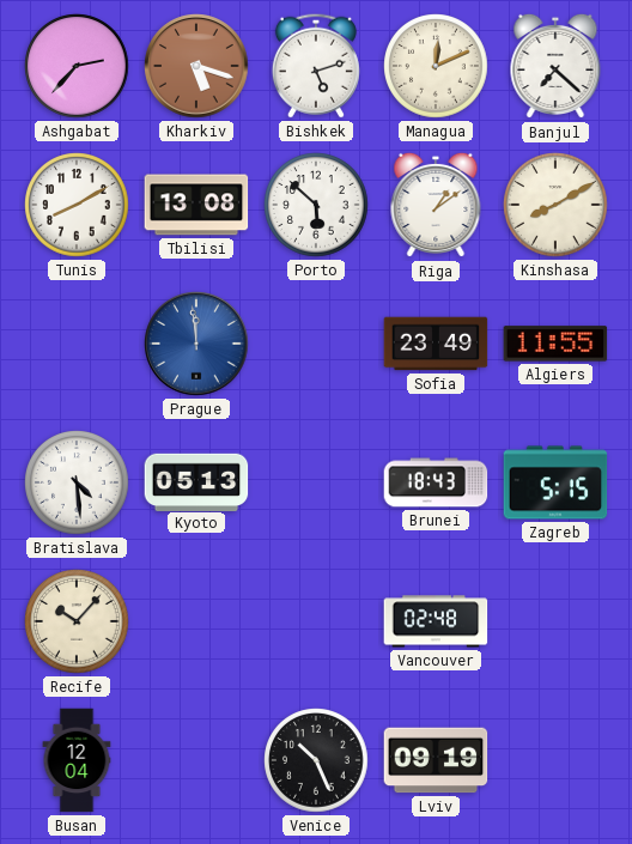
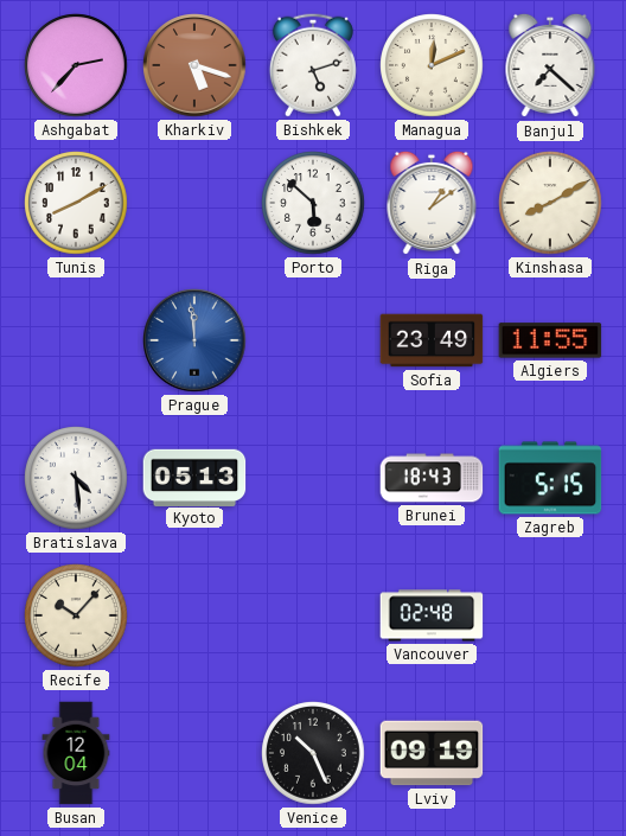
Tbilisi: 13:08 -> none
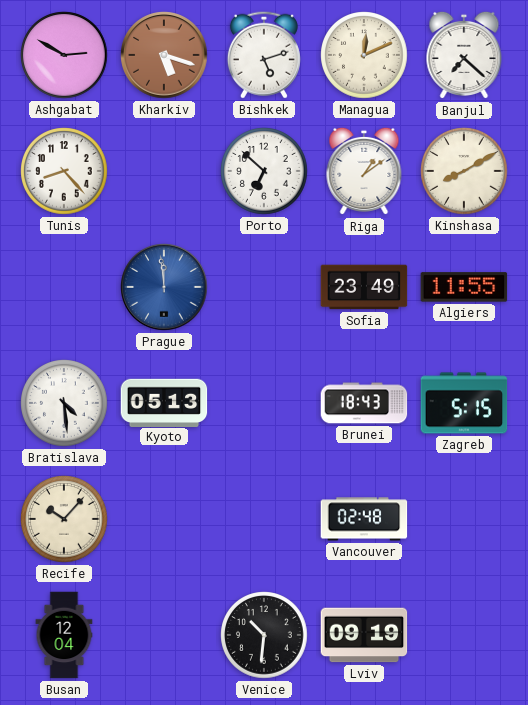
Ashgabat: 2:37 -> 2:50
Tunis: 8:10 -> 8:23
Porto: 5:52 -> 6:52
Venice: 10:26 -> 10:31
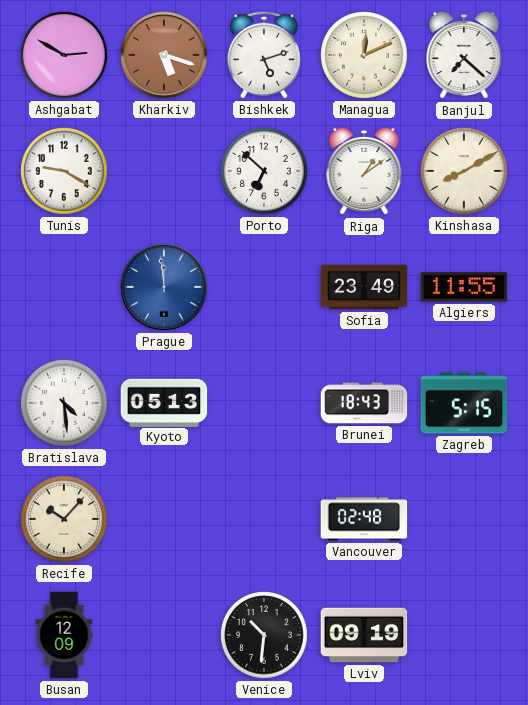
Tunis: 8:23 -> 9:20
Busan: 12:04 -> 12:09
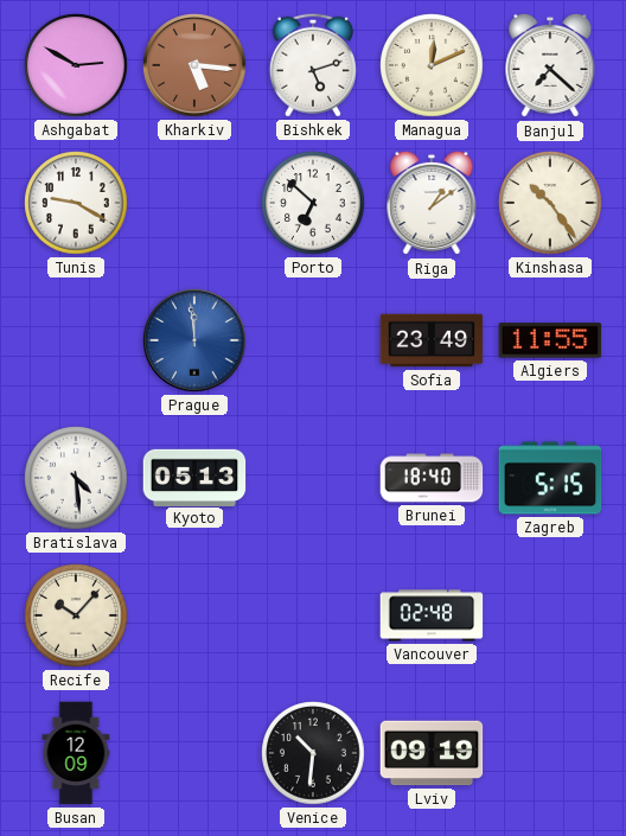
Kharkiv: 5:18 -> 5:16
Kinshasa: 8:10 -> 10:24
Brunei: 18:43 -> 18:40
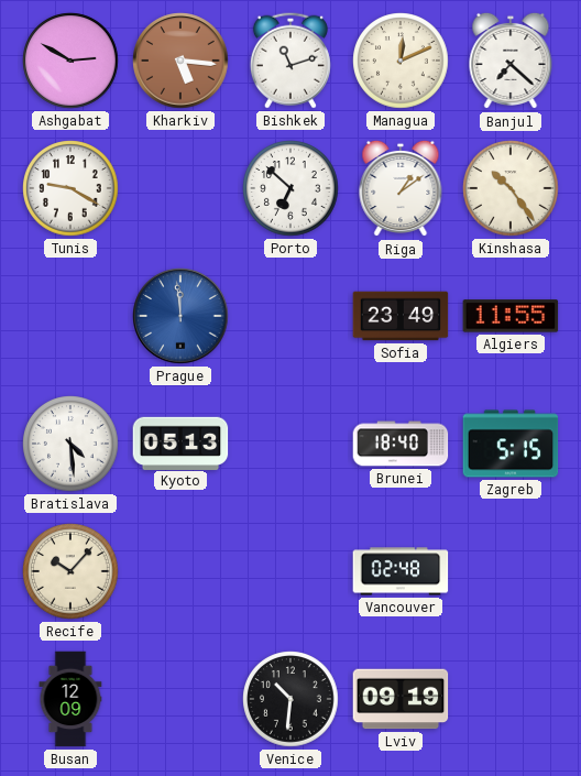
Bishkek: 5:12 -> 11:12
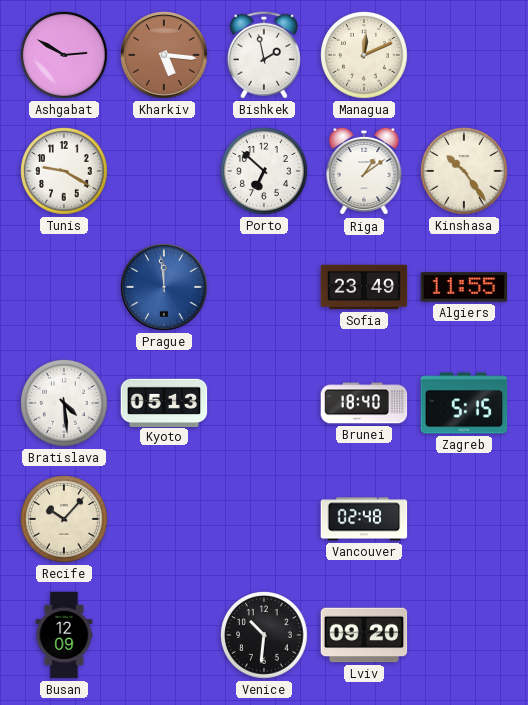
Bishkek: 11:12 -> 1:58
Banjul: 7:22 -> none
Lviv: 09:19 -> 09:20
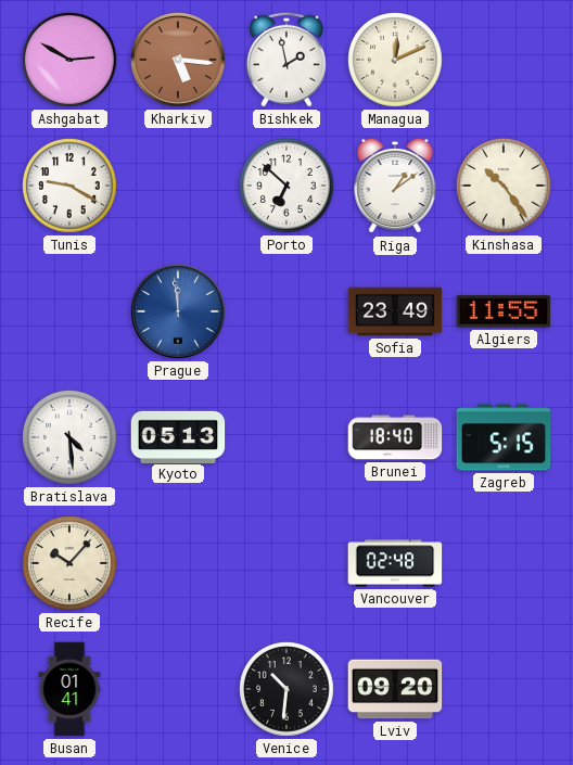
Busan: 12:09 -> 01:41
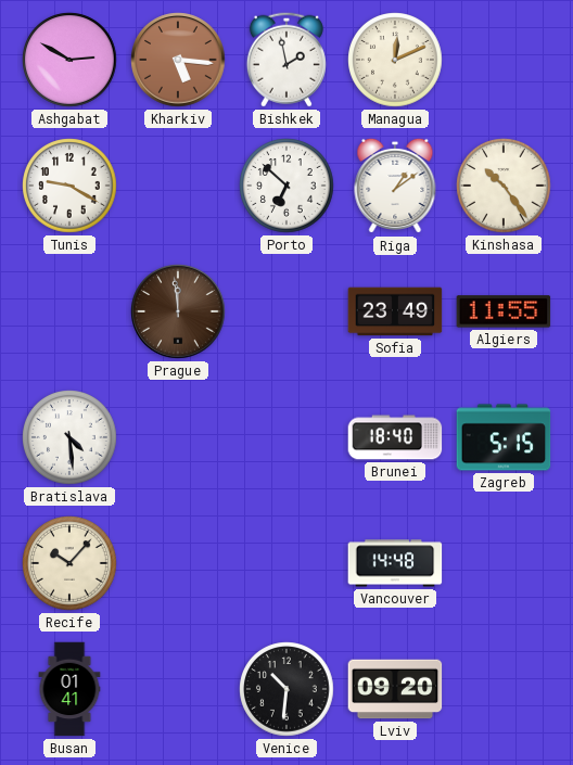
Prague dial: blue -> brown
Kyoto: 05:13 -> none
Vancouver: 02:48 -> 14:48
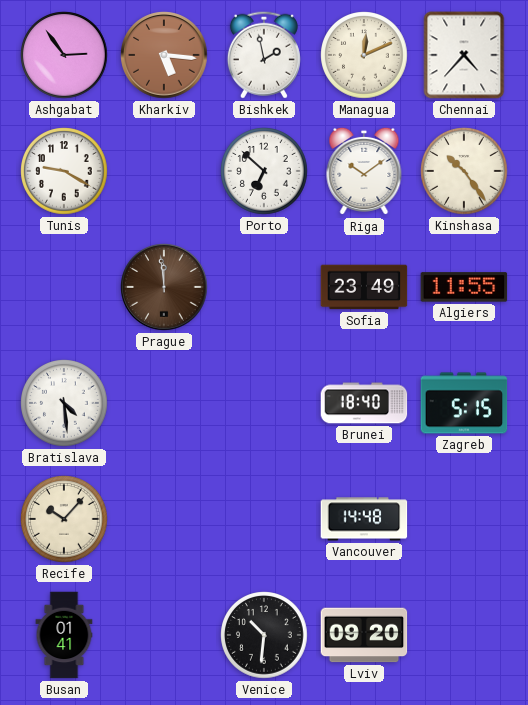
Ashgabat: 2:50 -> 2:54
Chennai: none -> 4:37
Riga: 1:09 -> 10:09
